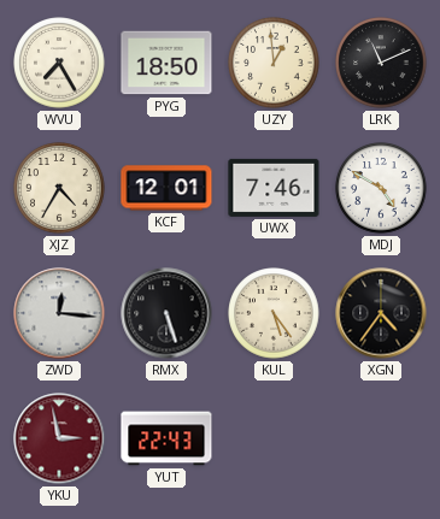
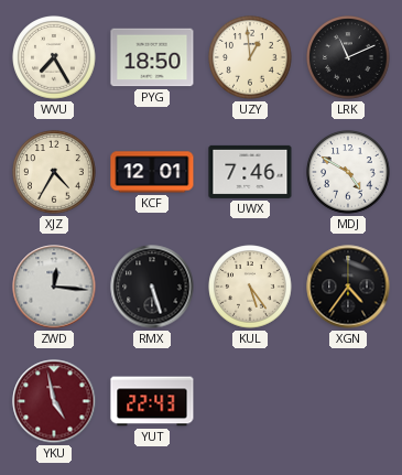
YKU: 2:58 -> 4:58
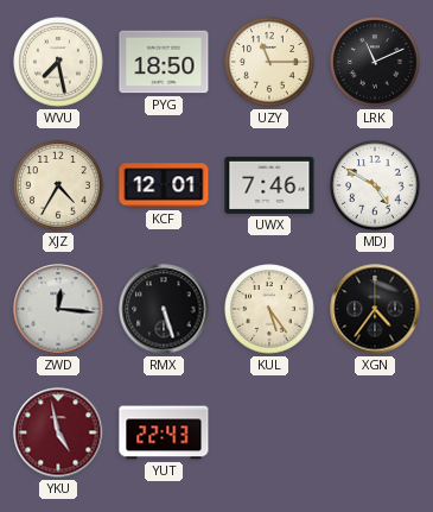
WVU: 7:25 -> 7:28
UZY: 12:59 -> 11:15
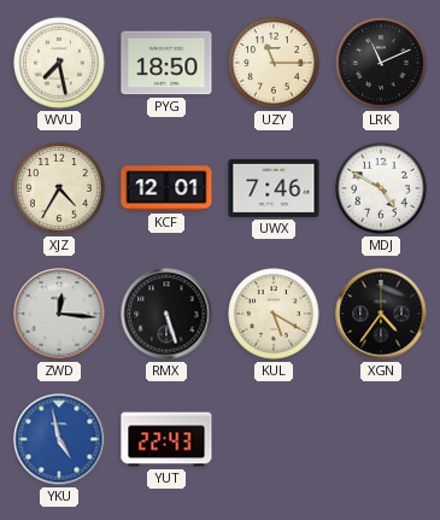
KUL: 5:24 -> 5:20
YKU dial: burgundy -> blue
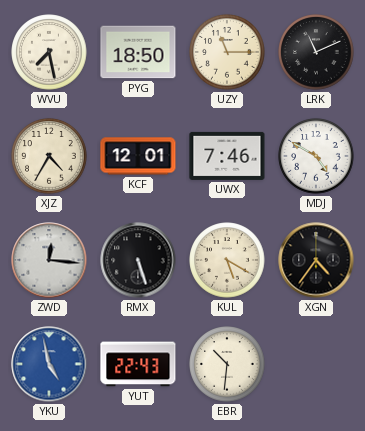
EBR: none -> 10:31
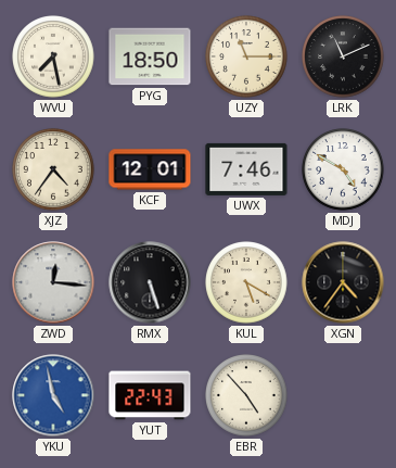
XJZ: 4:35 -> 4:36
EBR: 10:31 -> 4:53
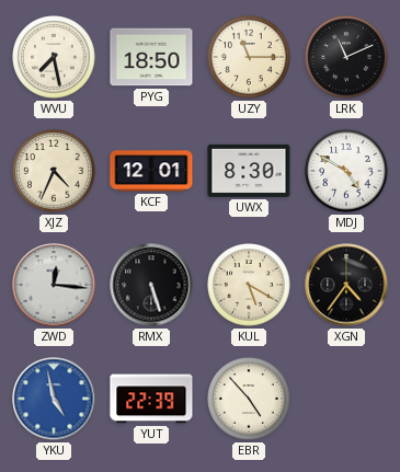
XJZ: 4:36 -> 4:34
UWX: 7:46 -> 8:30
YUT: 22:43 -> 22:39
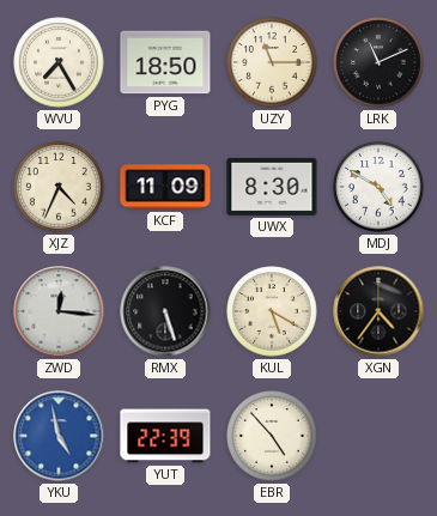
WVU: 7:28 -> 7:25
KCF: 12:01 -> 11:09
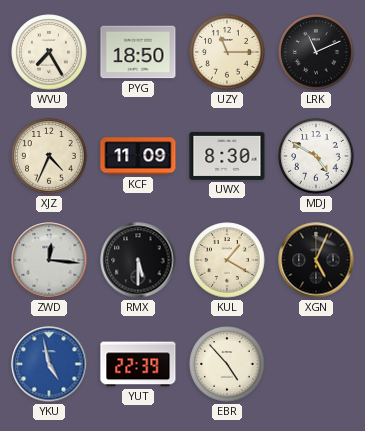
RMX: 5:27 -> 5:30
KUL: 5:20 -> 1:20
XGN: 4:36 -> 5:04
